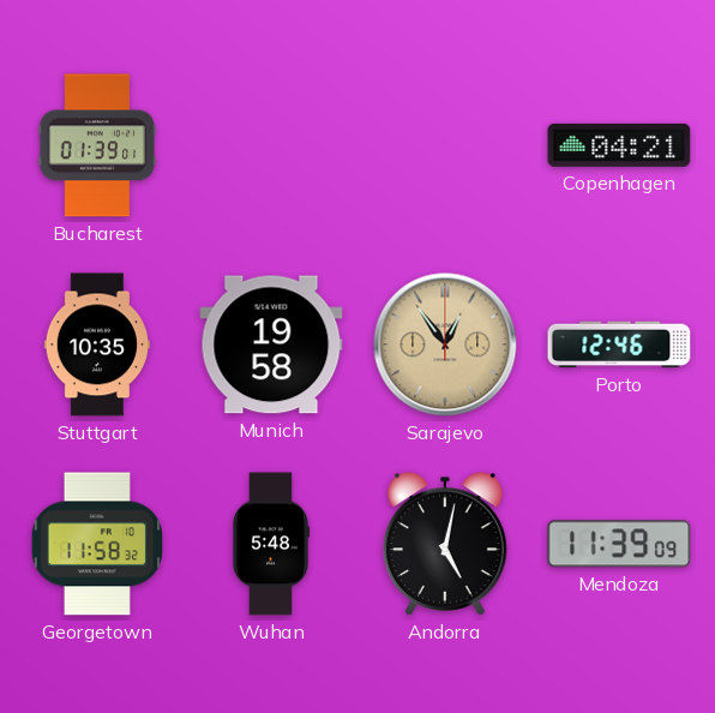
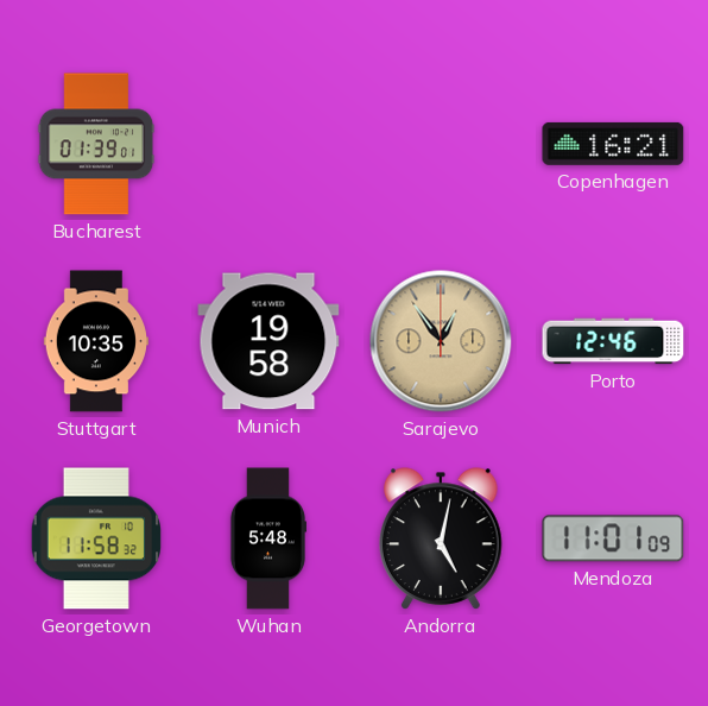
Copenhagen: 04:21 -> 16:21
Mendoza: 11:39 -> 11:01
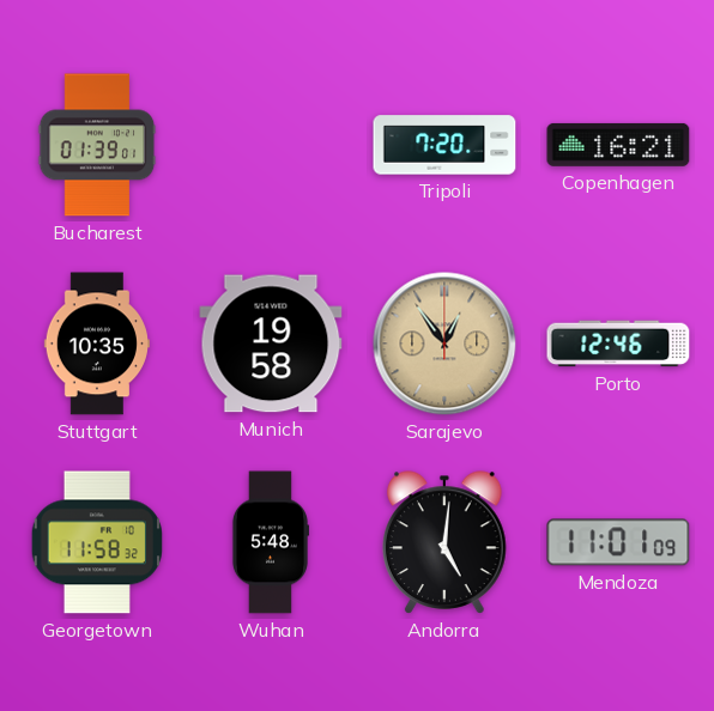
Tripoli: none -> 7:20
Andorra: 5:02 -> 5:01
